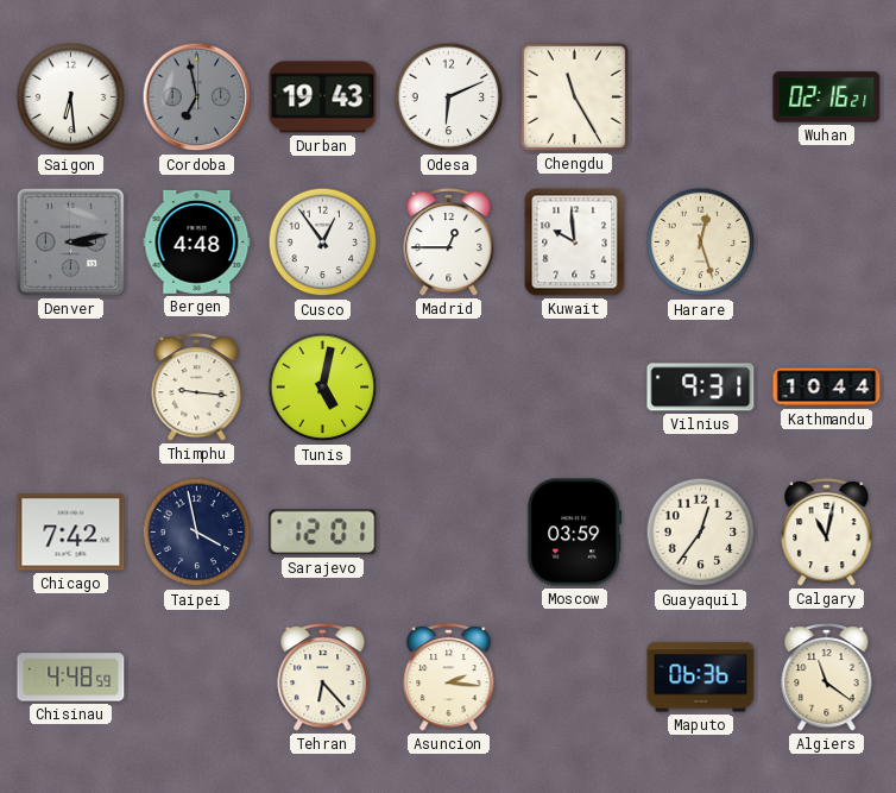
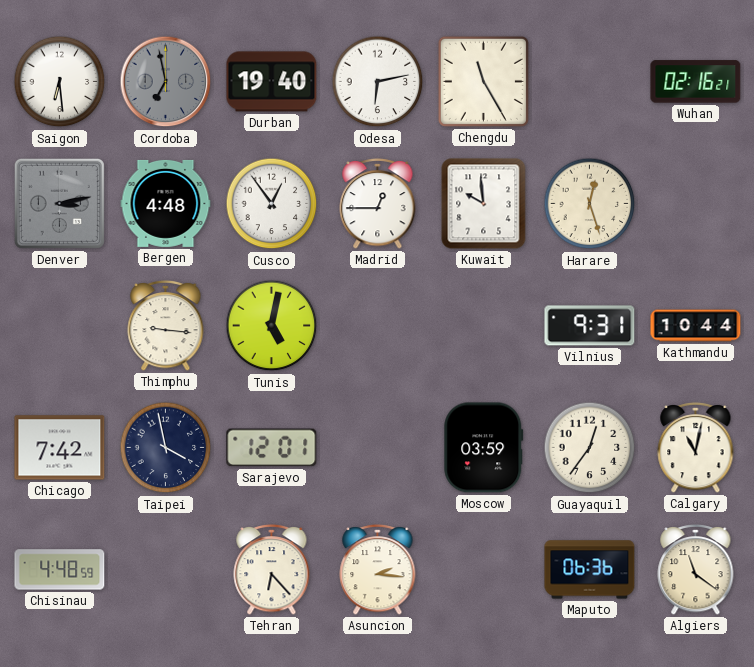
Durban: 19:43 -> 19:40
Odesa: 6:11 -> 6:13
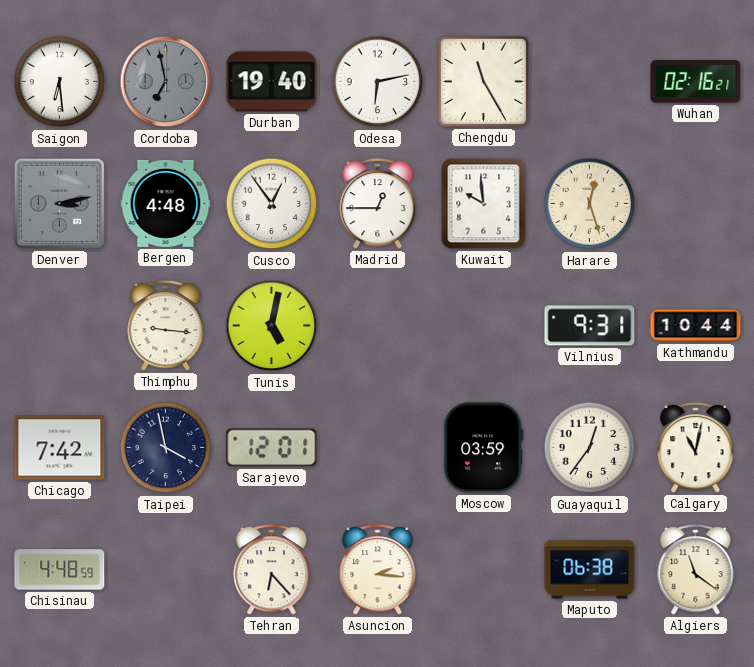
Maputo: 06:36 -> 06:38
